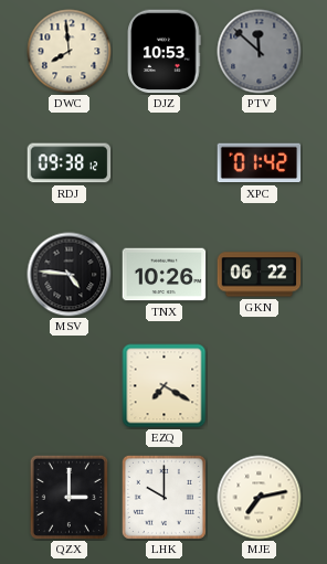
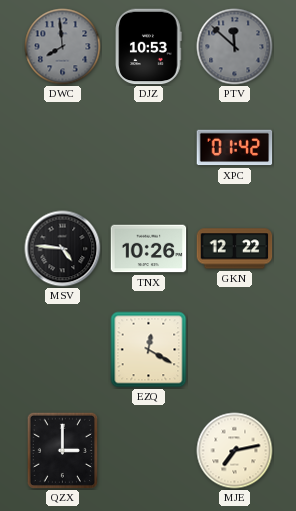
DWC dial: cream -> grey
RDJ: 09:38 -> none
GKN: 06:22 -> 12:22
EZQ: 7:20 -> 12:20
LHK: 10:00 -> none
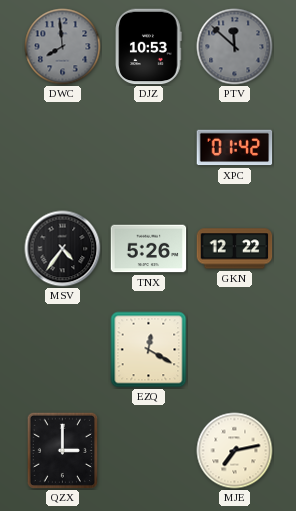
MSV: 4:46 -> 4:36
TNX: 10:26 -> 5:26
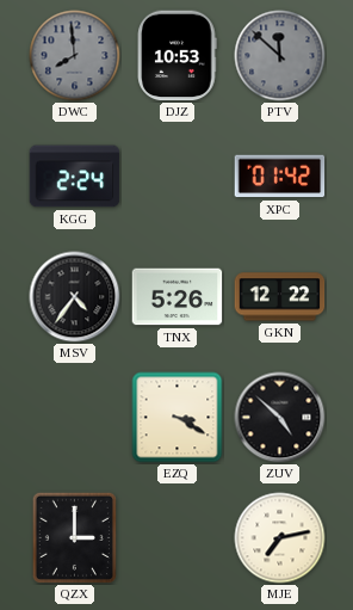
KGG: none -> 2:24
EZQ: 12:20 -> 3:20
ZUV: none -> 4:52
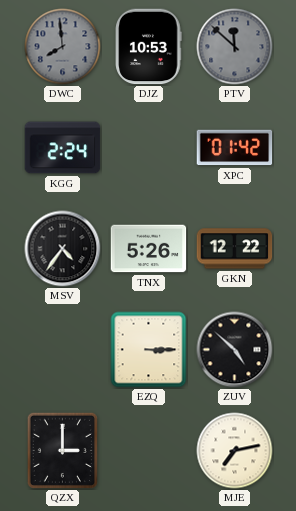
EZQ: 3:20 -> 3:15
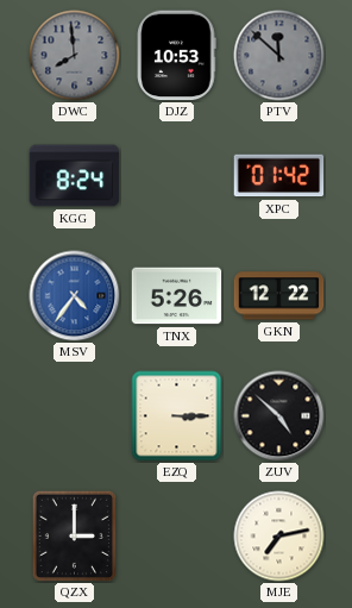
KGG: 2:24 -> 8:24
MSV dial: black -> blue
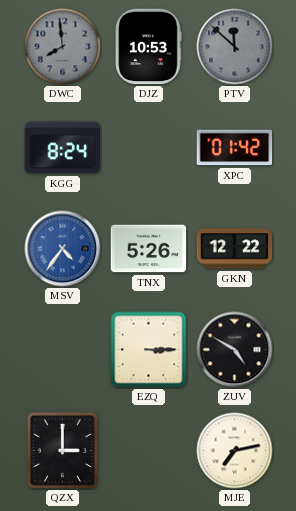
ZUV: 4:52 -> 4:50
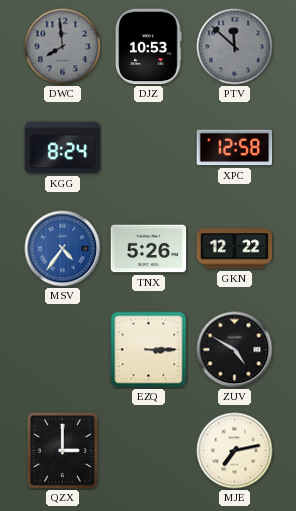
XPC: 01:42 -> 12:58
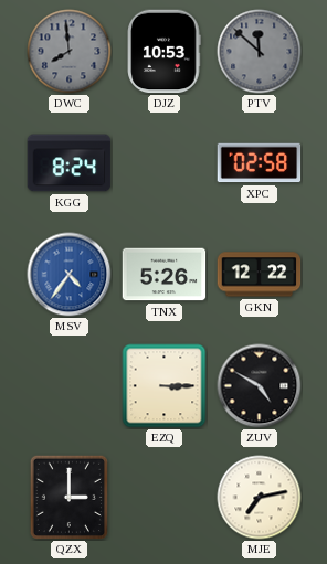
XPC: 12:58 -> 02:58
